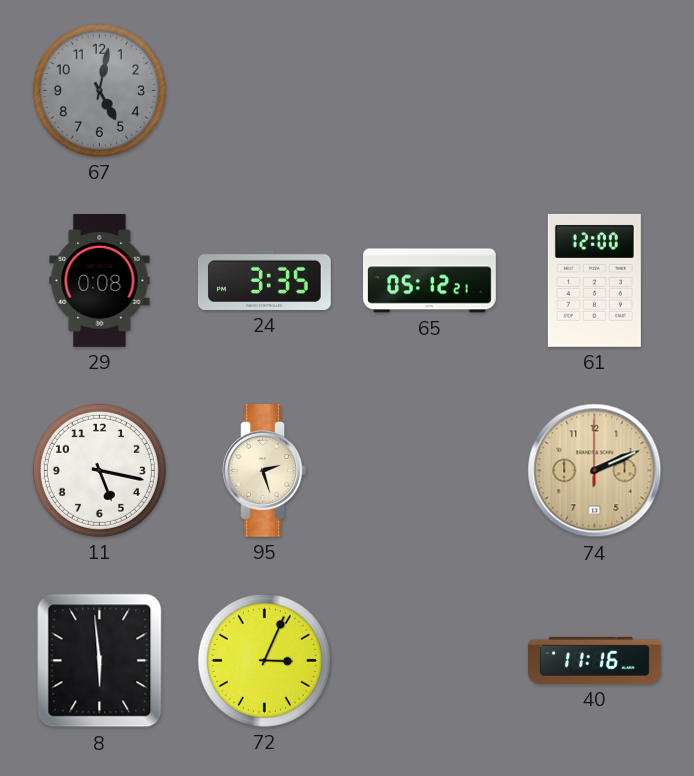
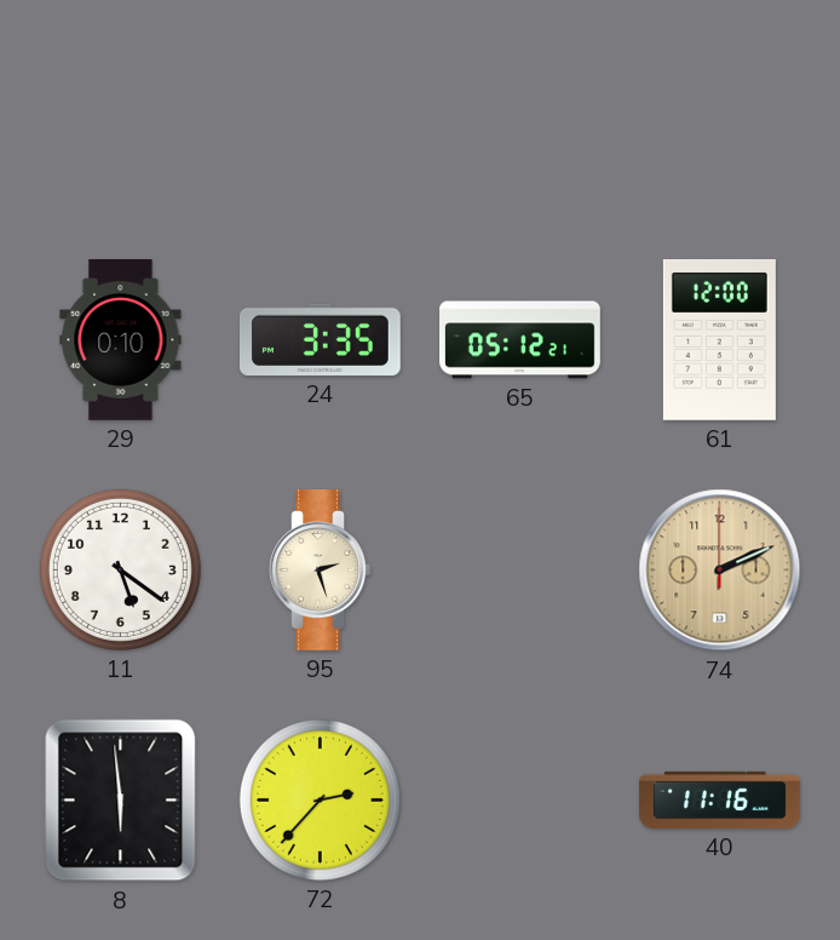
67: 5:02 -> none
29: 0:08 -> 0:10
11: 5:17 -> 5:21
72: 3:04 -> 2:37
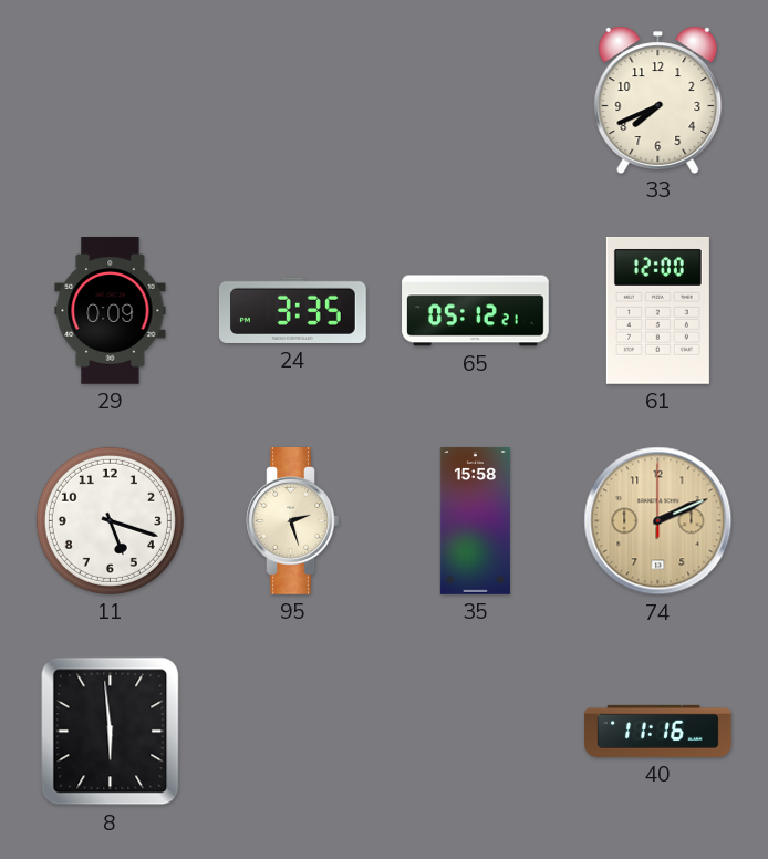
33: none -> 7:41
29: 0:10 -> 0:09
11: 5:21 -> 5:18
35: none -> 15:58
72: 2:37 -> none
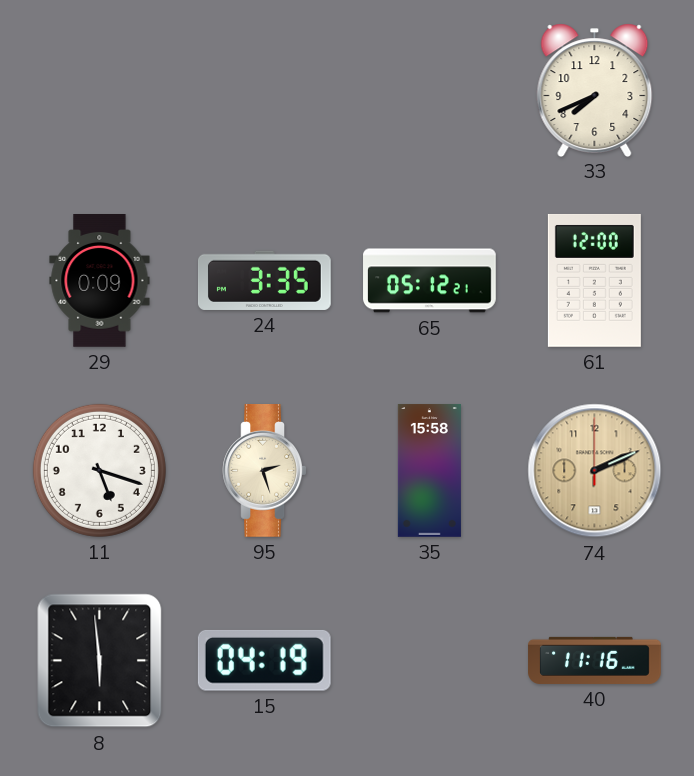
15: none -> 04:19
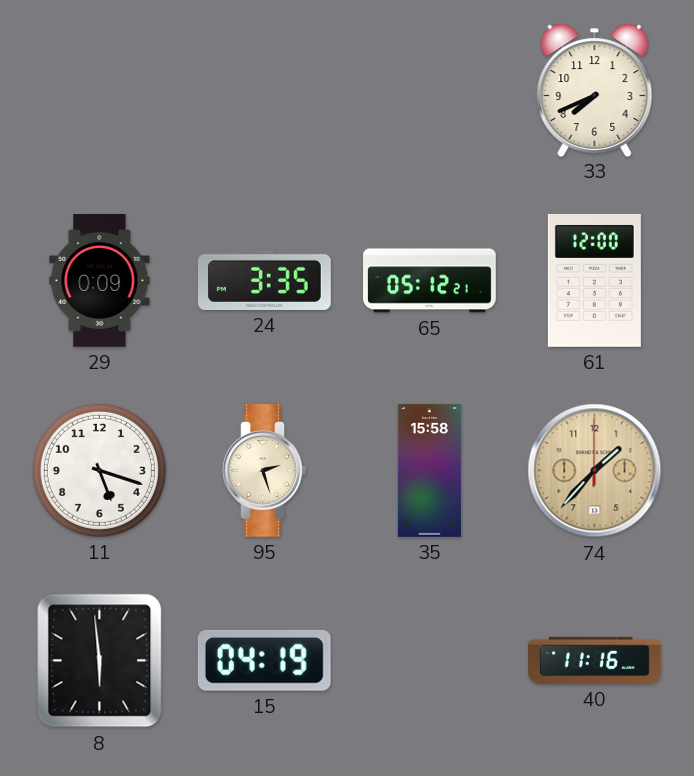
74: 2:11 -> 1:37
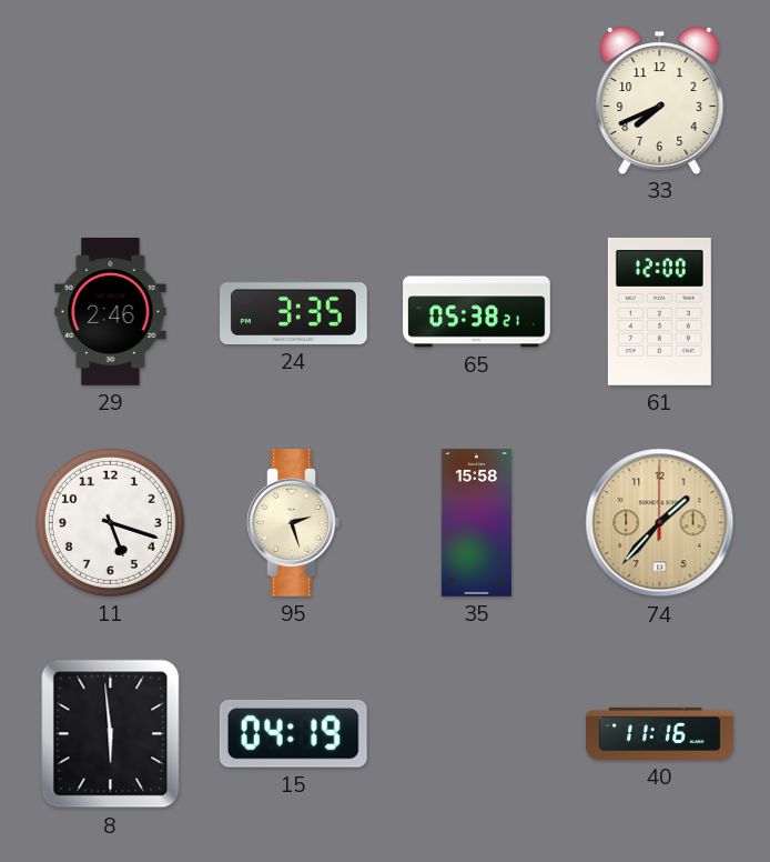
29: 0:09 -> 2:46
65: 05:12 -> 05:38
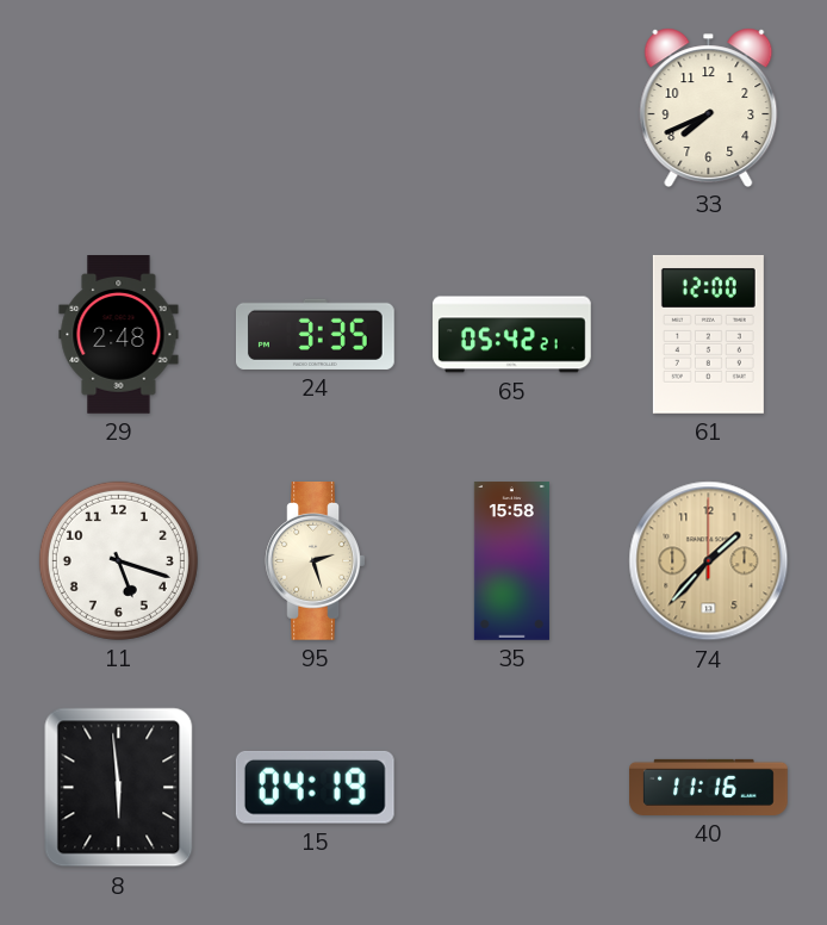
29: 2:46 -> 2:48
65: 05:38 -> 05:42
